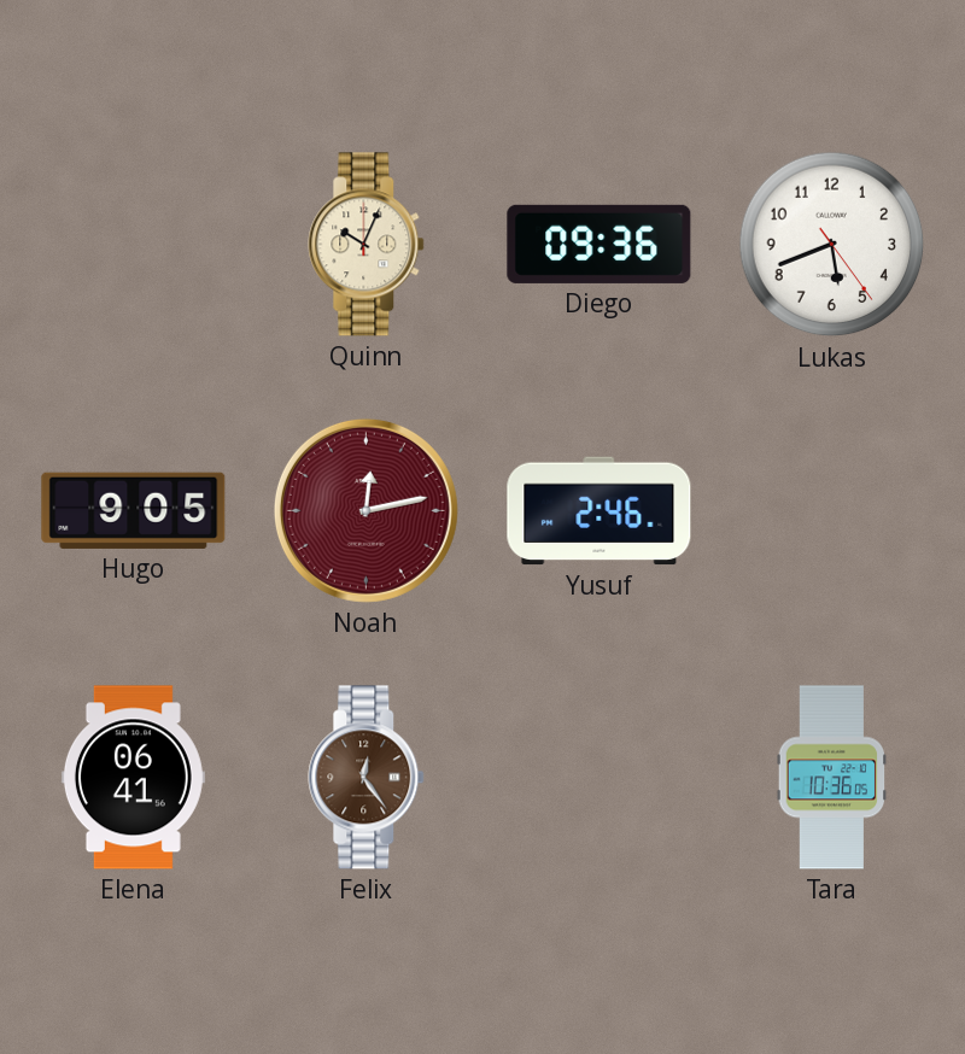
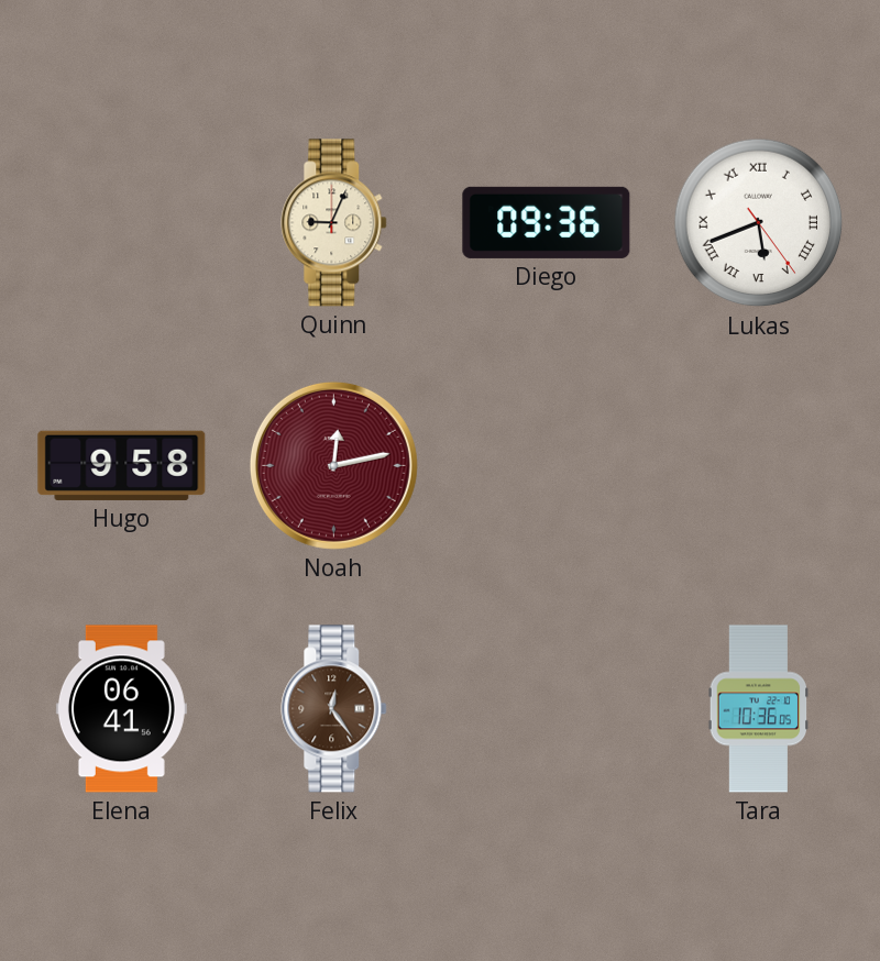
Quinn: 10:04 -> 9:04
Lukas numerals: Arabic -> Roman
Hugo: 9:05 -> 9:58
Yusuf: 2:46 -> none
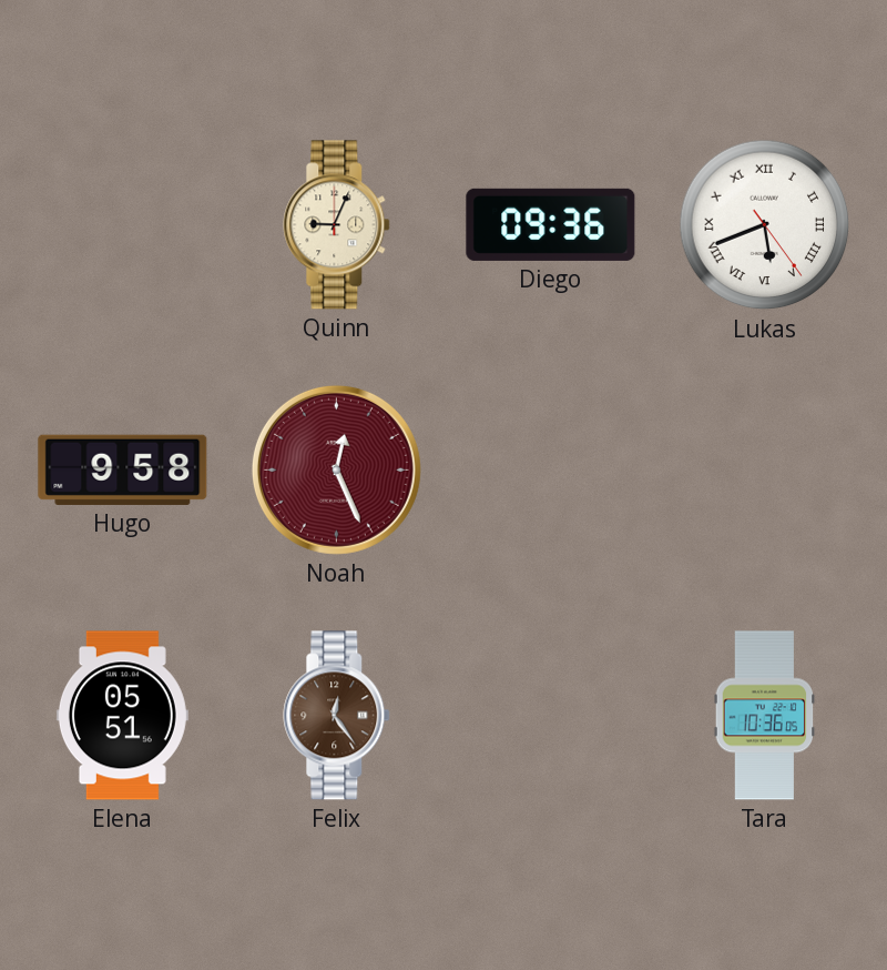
Noah: 12:13 -> 12:26
Elena: 06:41 -> 05:51
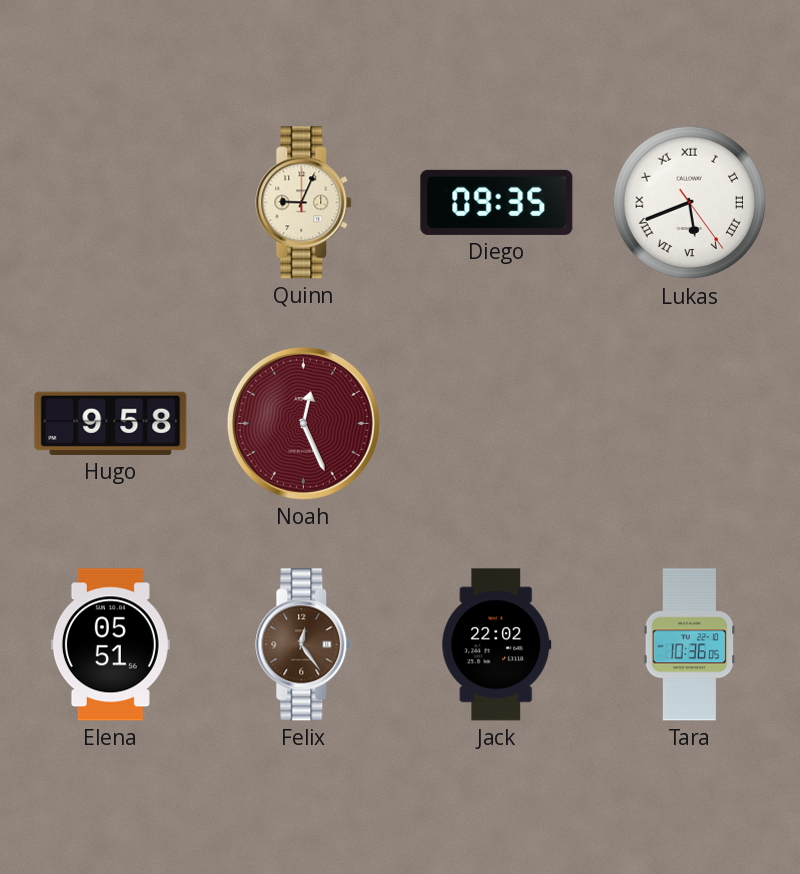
Diego: 09:36 -> 09:35
Jack: none -> 22:02
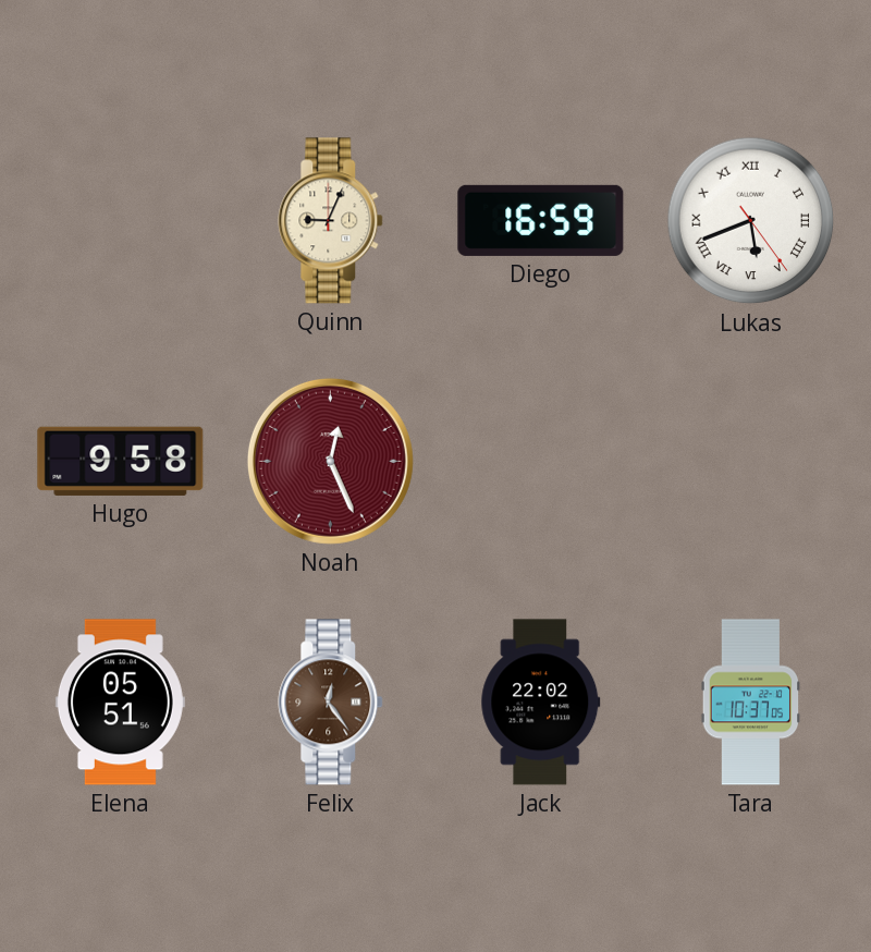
Diego: 09:35 -> 16:59
Tara: 10:36 -> 10:37
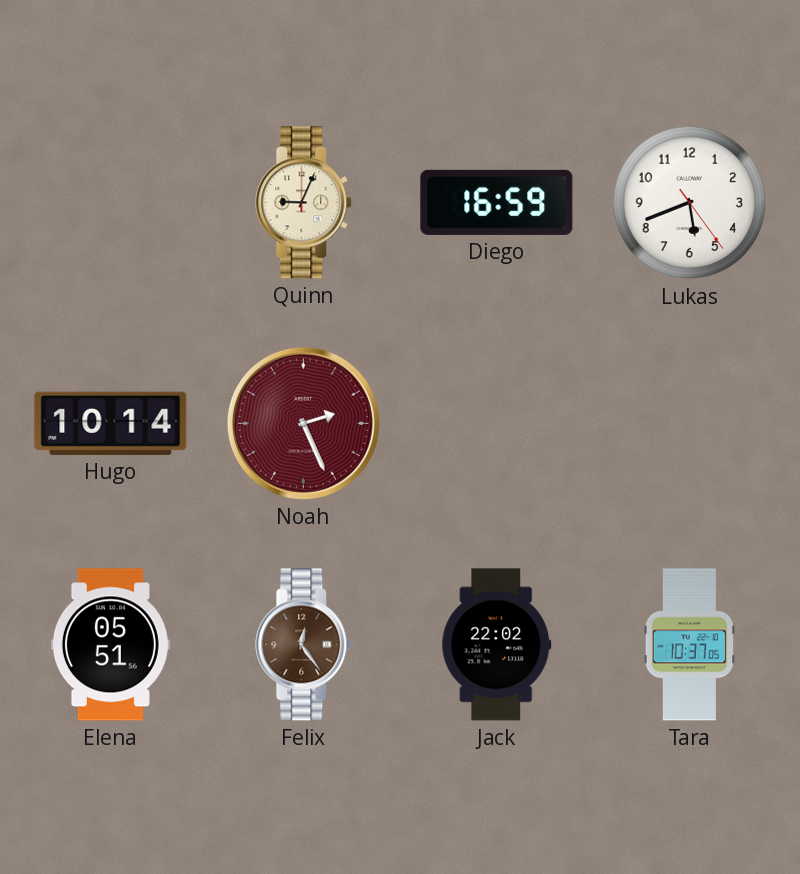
Lukas numerals: Roman -> Arabic
Hugo: 9:58 -> 10:14
Noah: 12:26 -> 2:26
